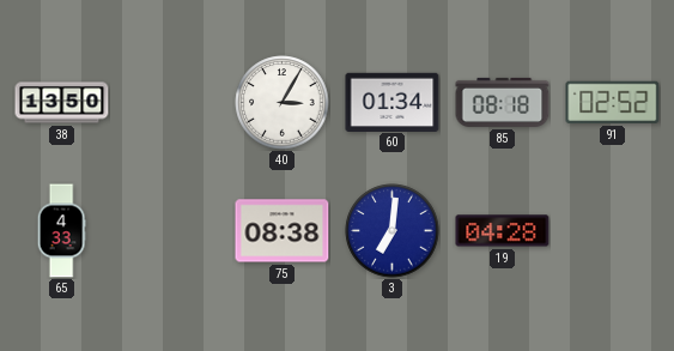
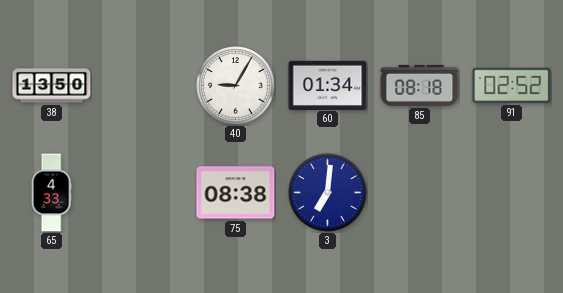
40: 3:05 -> 9:05
19: 04:28 -> none
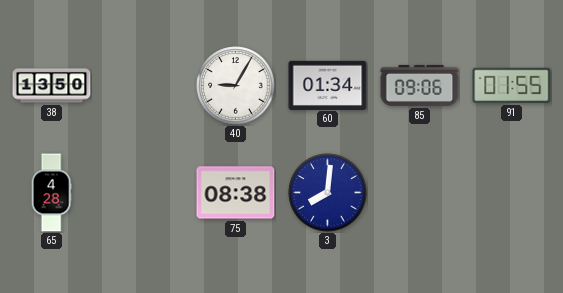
85: 08:18 -> 09:06
91: 02:52 -> 01:55
65: 4:33 -> 4:28
3: 7:01 -> 8:01
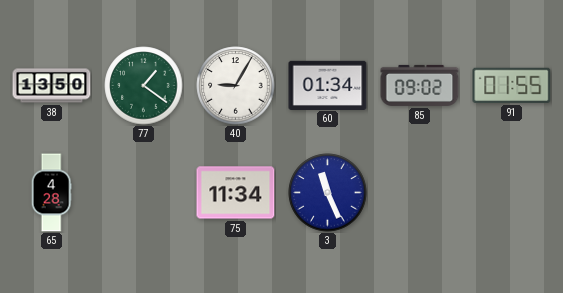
77: none -> 1:21
85: 09:06 -> 09:02
75: 08:38 -> 11:34
3: 8:01 -> 11:26
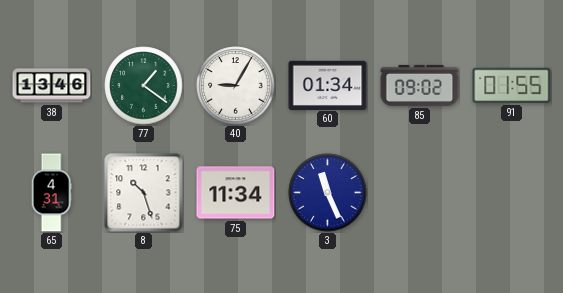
38: 13:50 -> 13:46
65: 4:28 -> 4:31
8: none -> 10:27
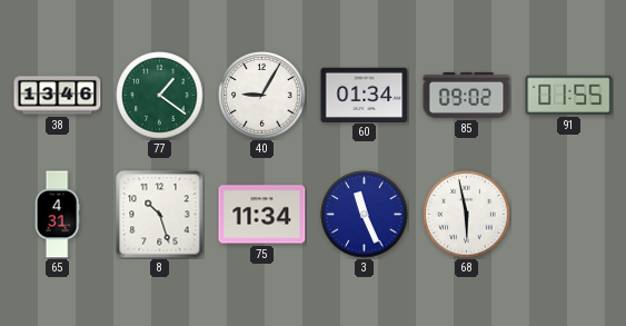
68: none -> 5:58
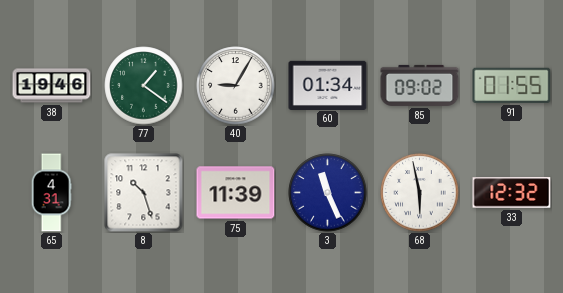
38: 13:46 -> 19:46
75: 11:34 -> 11:39
33: none -> 12:32
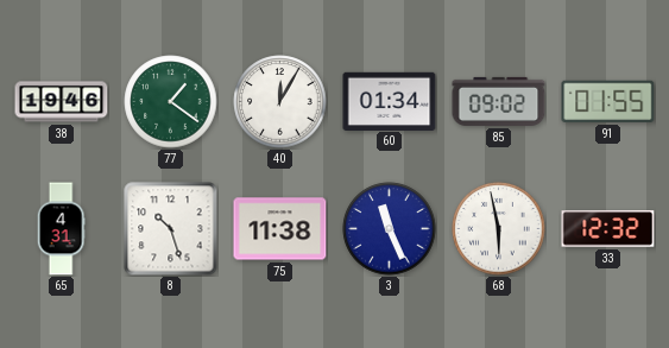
40: 9:05 -> 12:05
75: 11:39 -> 11:38
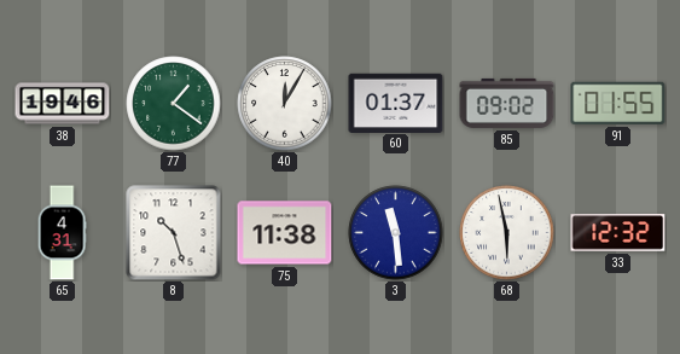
60: 01:34 -> 01:37
3: 11:26 -> 11:29
